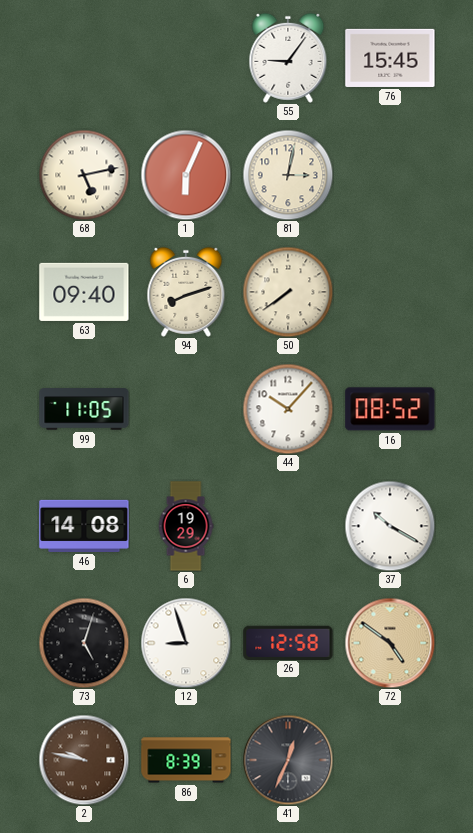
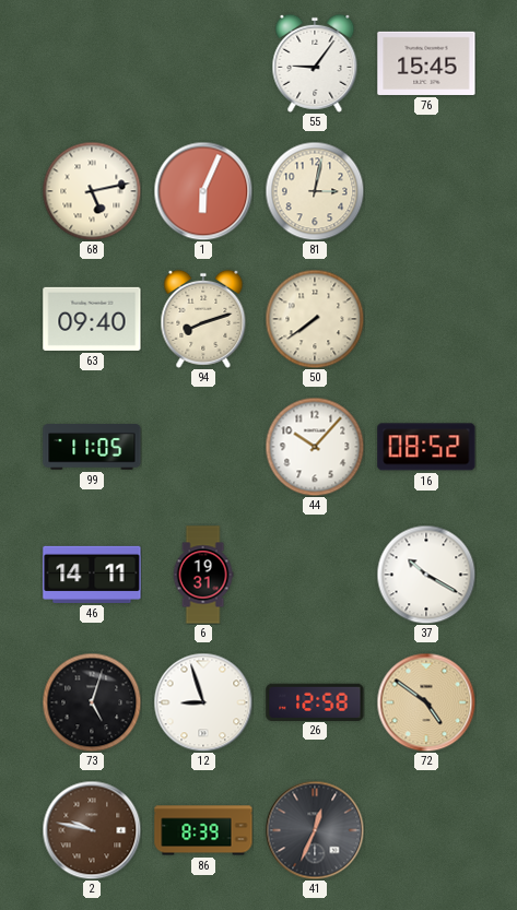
46: 14:08 -> 14:11
6: 19:29 -> 19:31
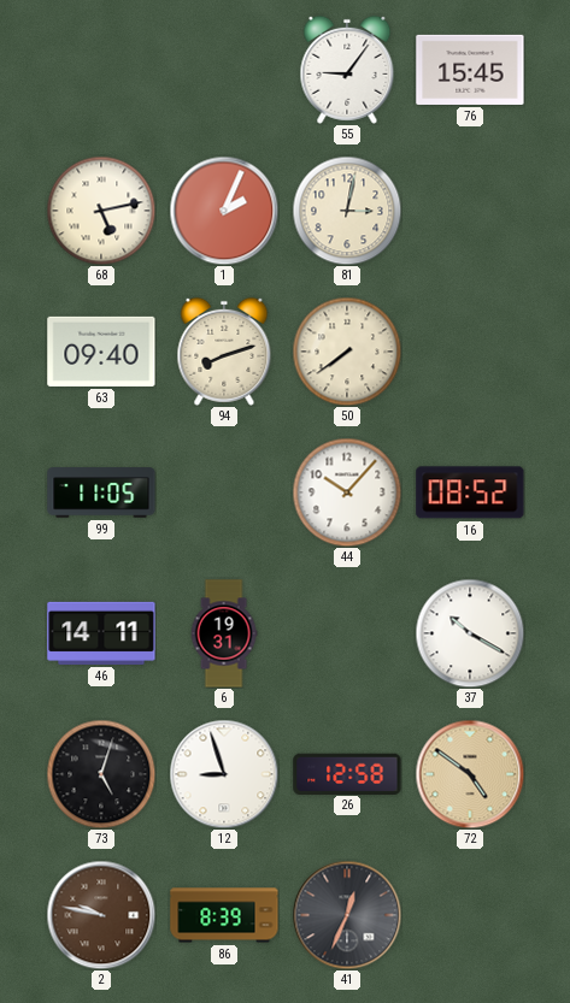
1: 6:04 -> 2:04
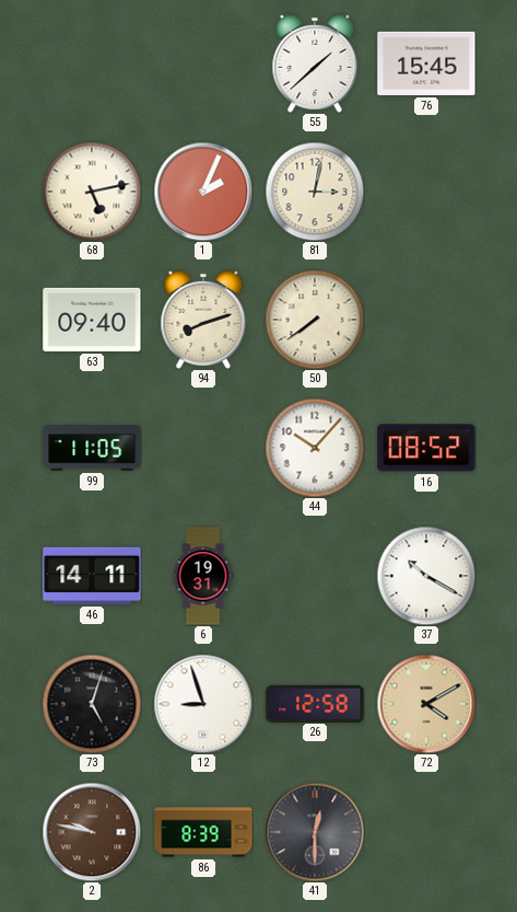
55: 9:06 -> 1:38
72: 4:51 -> 4:10
41: 12:34 -> 12:30
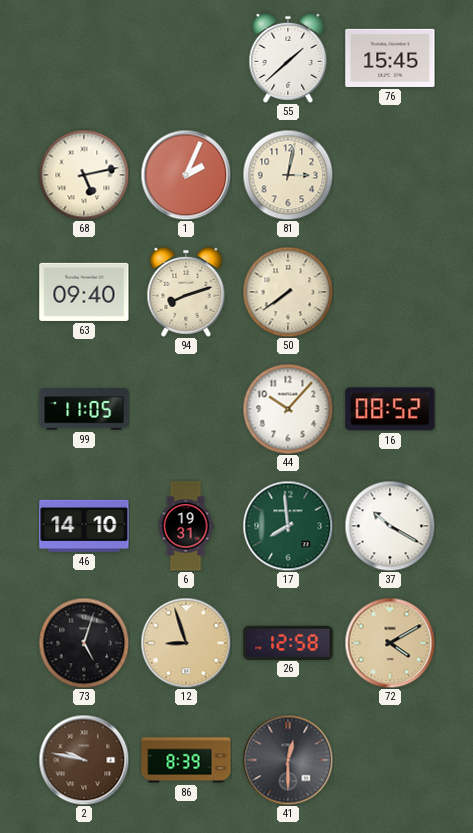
46: 14:11 -> 14:10
17: none -> 7:59
12 dial: white -> champagne
